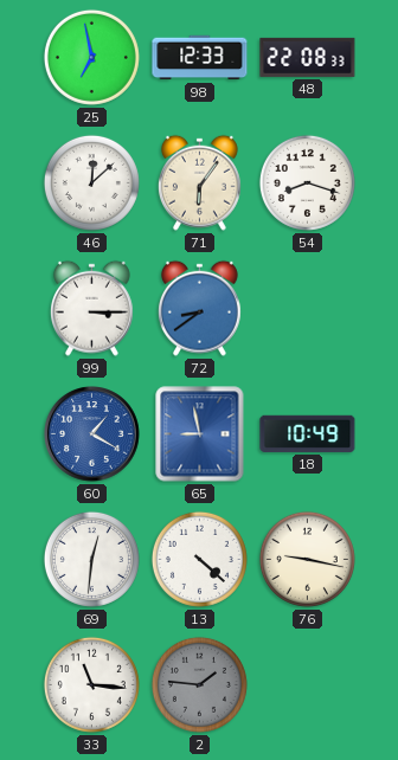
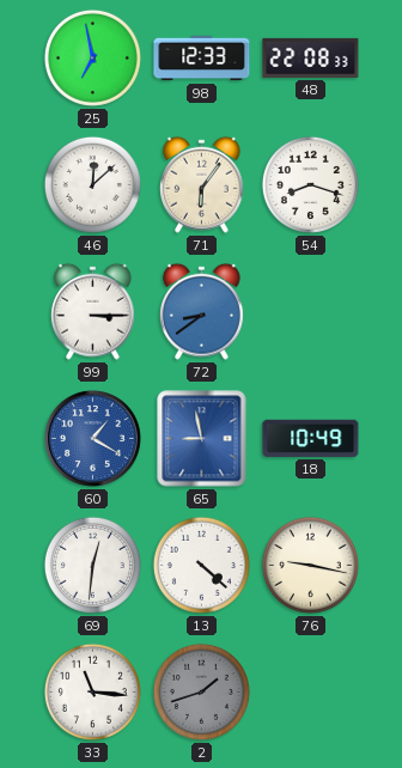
2: 1:46 -> 1:42
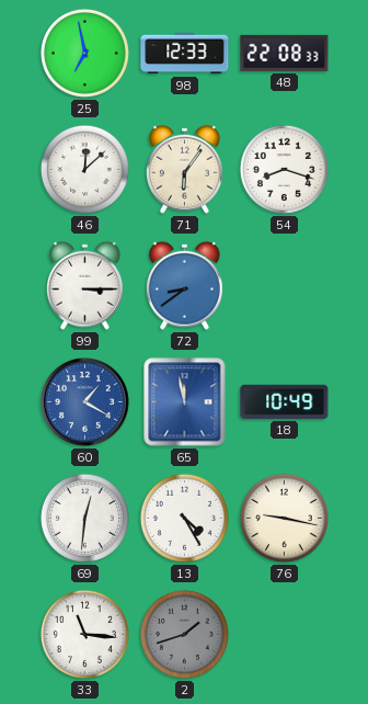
65: 8:58 -> 11:58
13: 4:22 -> 4:25
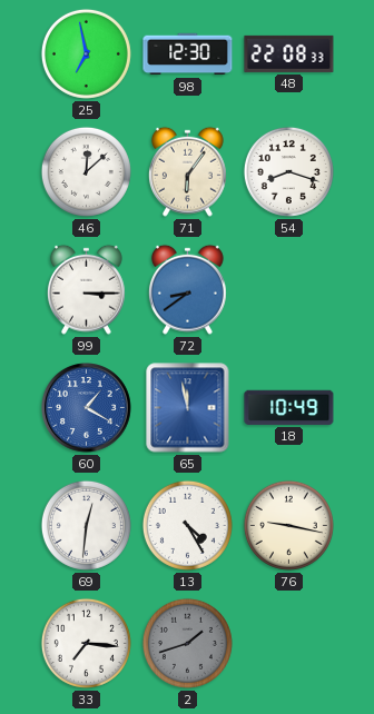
98: 12:33 -> 12:30
33: 11:16 -> 7:16
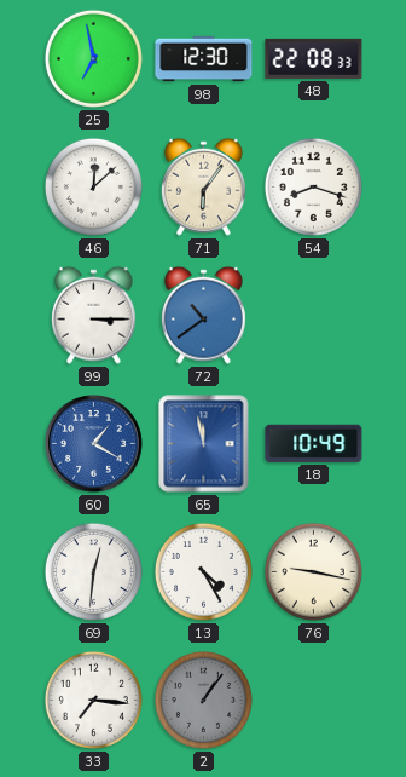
72: 8:39 -> 10:39
2: 1:42 -> 1:06
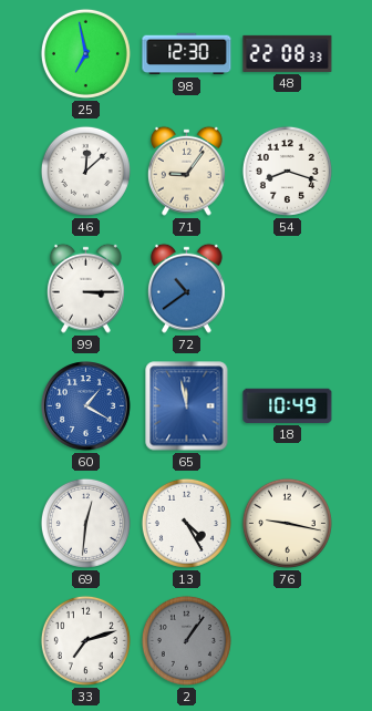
71: 6:06 -> 9:06
33: 7:16 -> 7:12
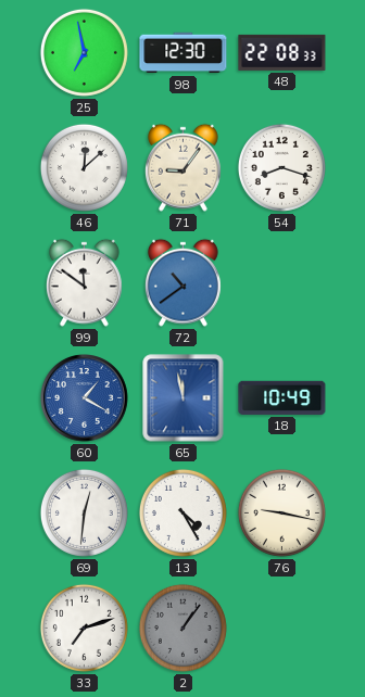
99: 3:15 -> 11:51
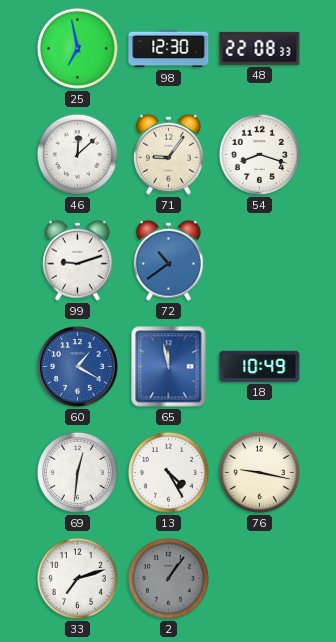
99: 11:51 -> 9:12
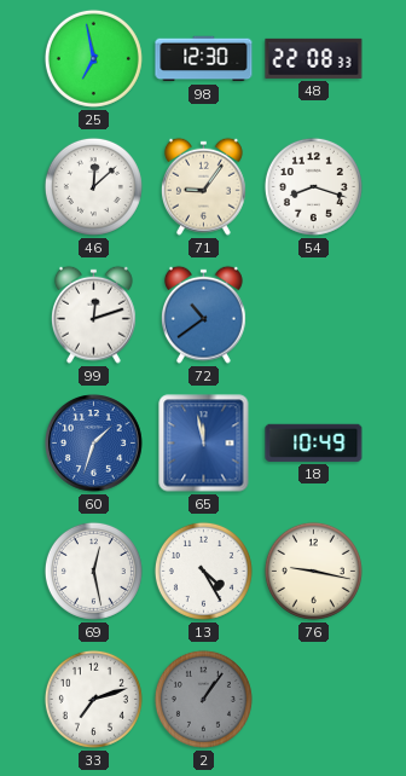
99: 9:12 -> 12:12
60: 1:20 -> 1:33
69: 12:31 -> 12:28
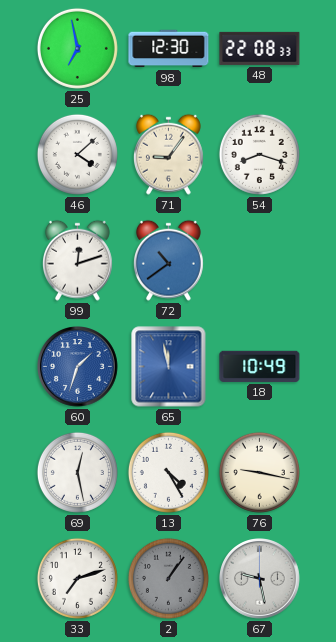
46: 12:08 -> 4:08
67: none -> 9:28
